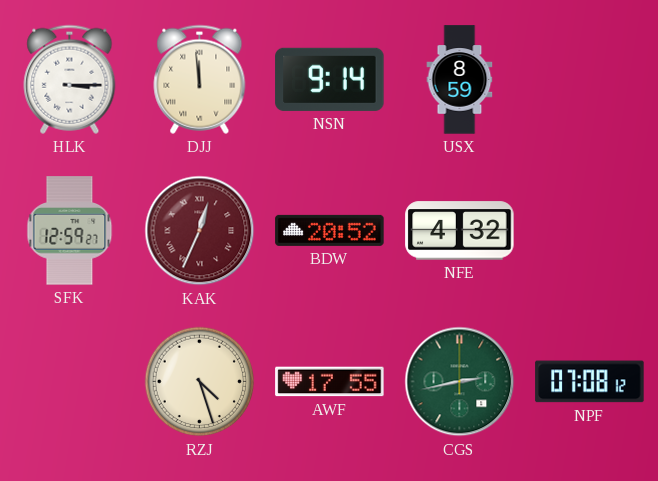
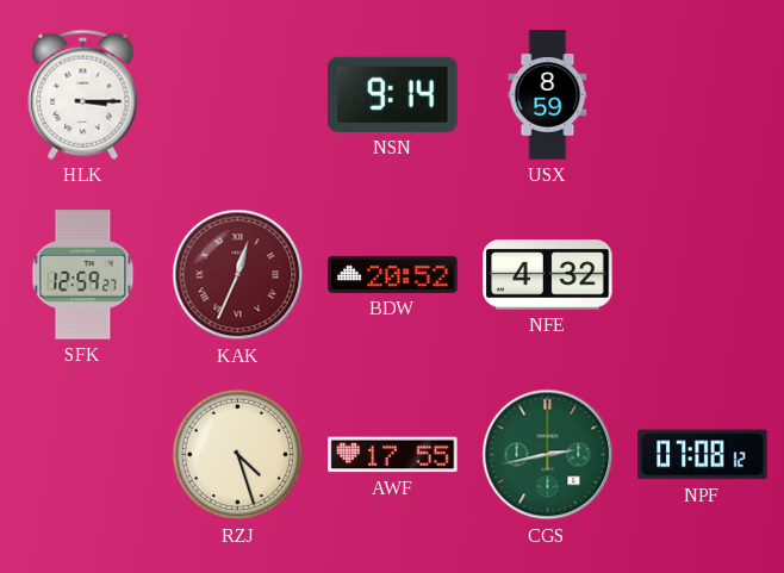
DJJ: 11:59 -> none
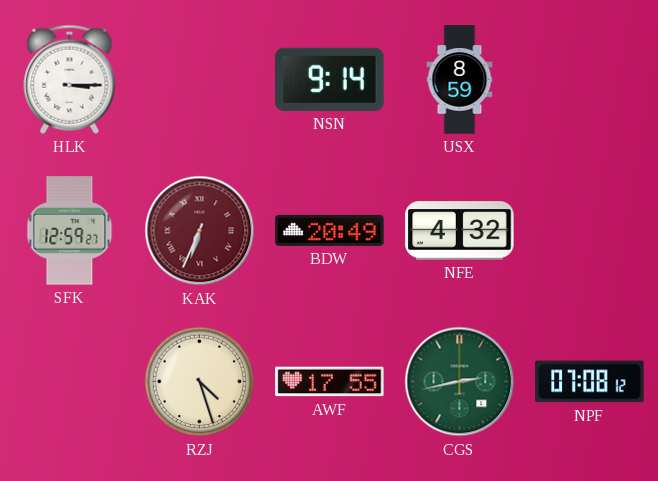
KAK: 12:34 -> 6:34
BDW: 20:52 -> 20:49
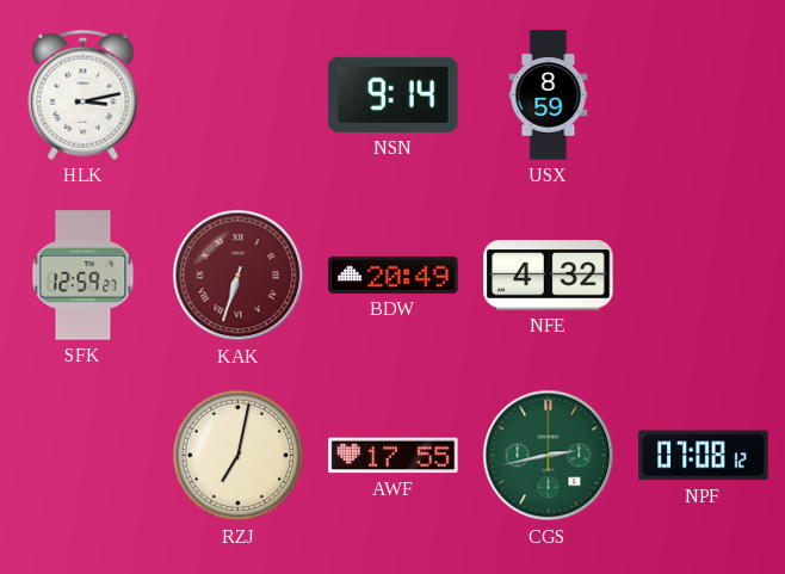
HLK: 3:15 -> 3:13
KAK: 6:34 -> 6:33
RZJ: 4:27 -> 7:02
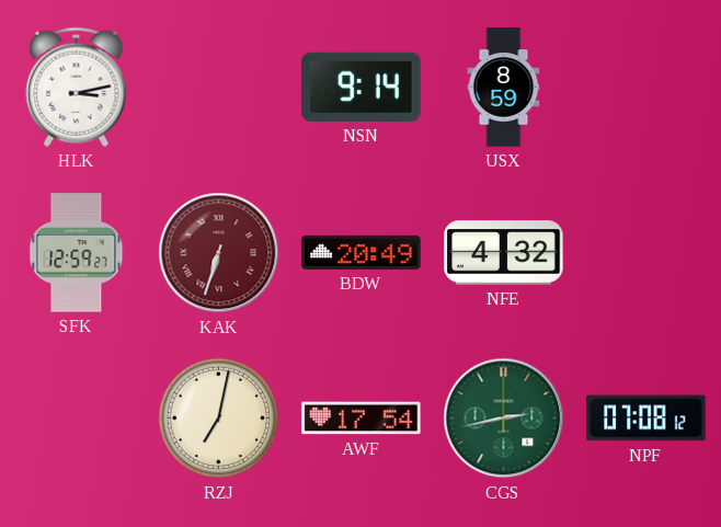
AWF: 17:55 -> 17:54
